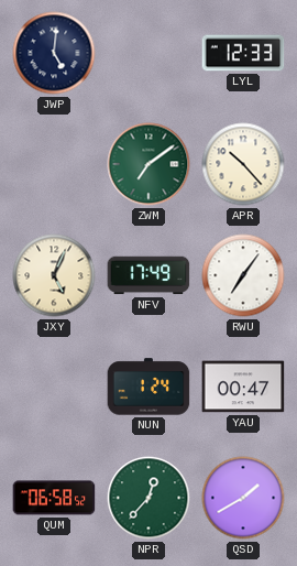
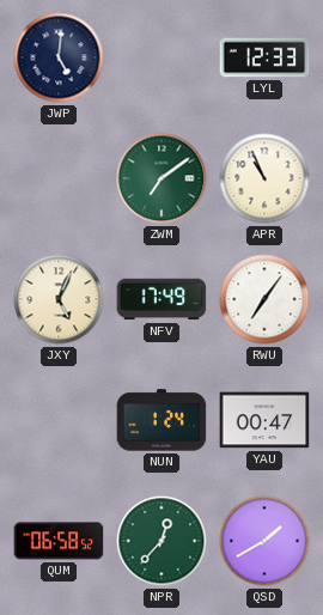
APR: 10:23 -> 10:56
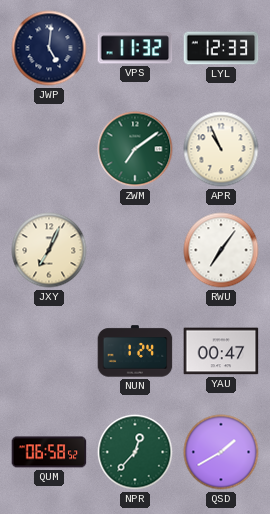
VPS: none -> 11:32
JXY: 5:04 -> 7:04
NFV: 17:49 -> none
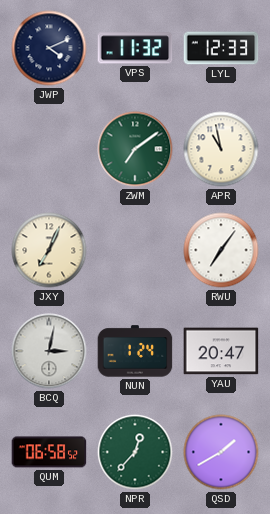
JWP: 5:01 -> 4:11
APR: 10:56 -> 10:58
BCQ: none -> 3:02
YAU: 00:47 -> 20:47
